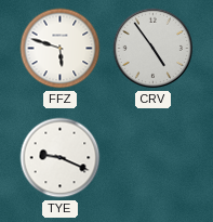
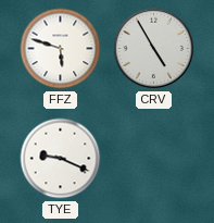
CRV: 4:54 -> 4:55
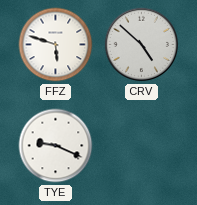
CRV: 4:55 -> 4:52
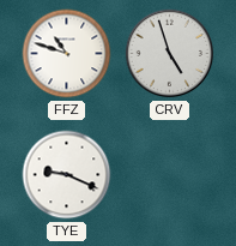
FFZ: 5:48 -> 10:48
CRV: 4:52 -> 4:57
